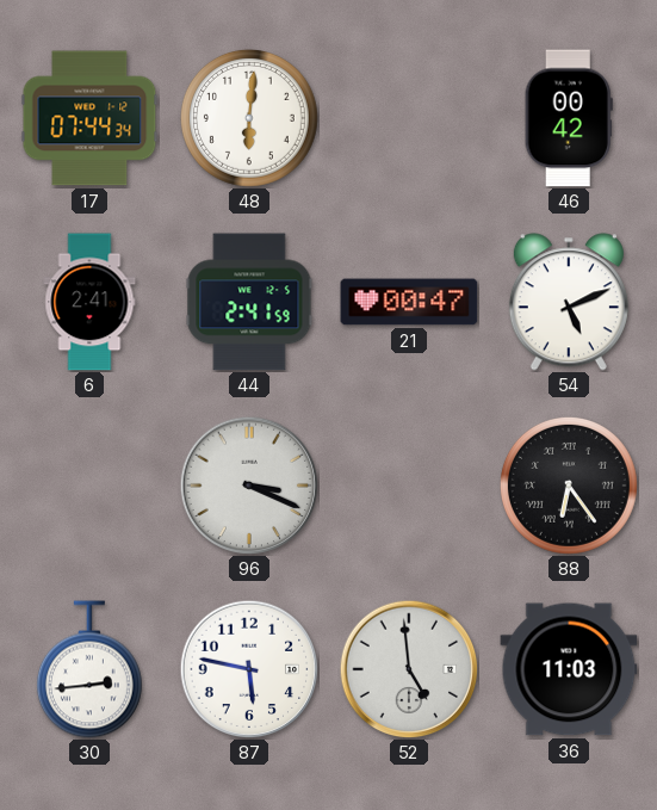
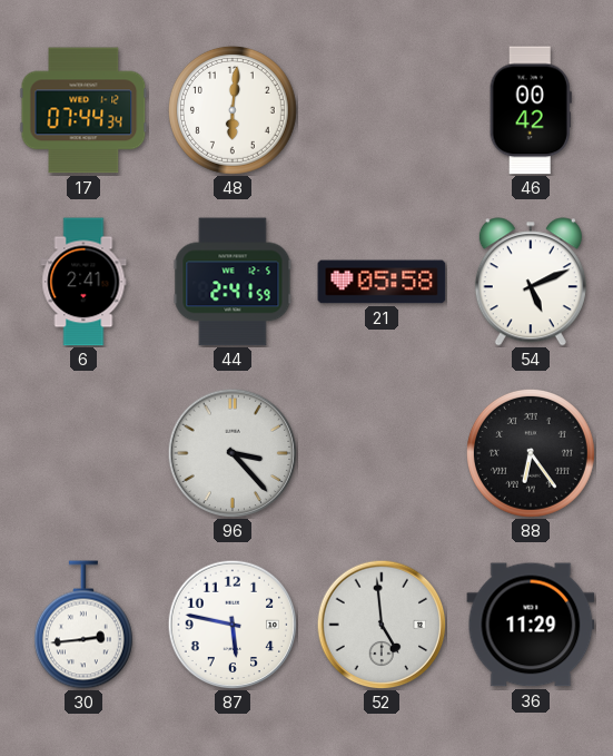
21: 00:47 -> 05:58
96: 3:19 -> 3:23
36: 11:03 -> 11:29
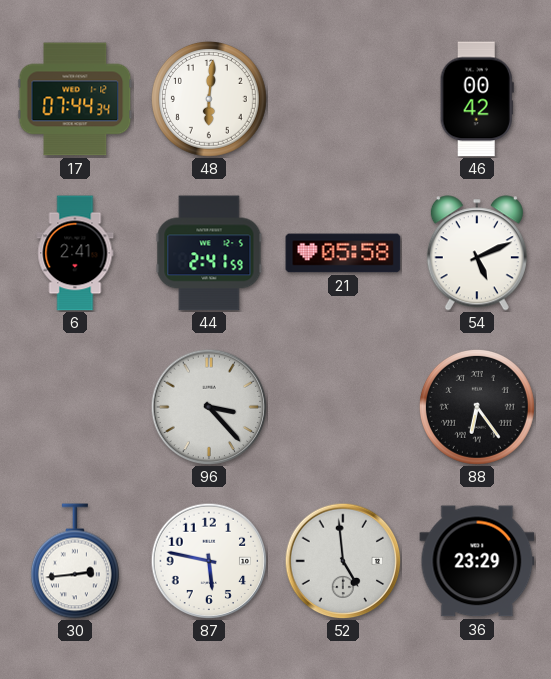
36: 11:29 -> 23:29
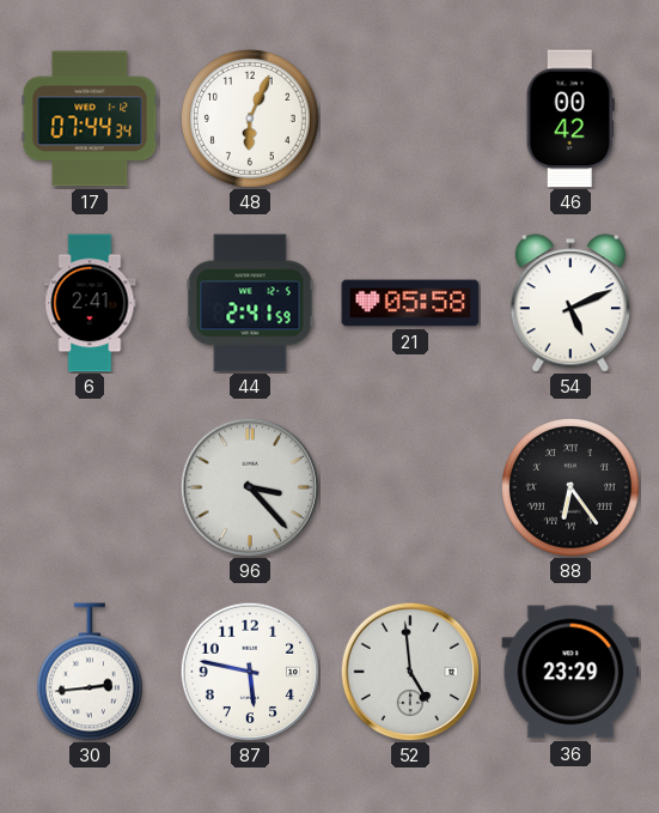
48: 6:01 -> 6:04
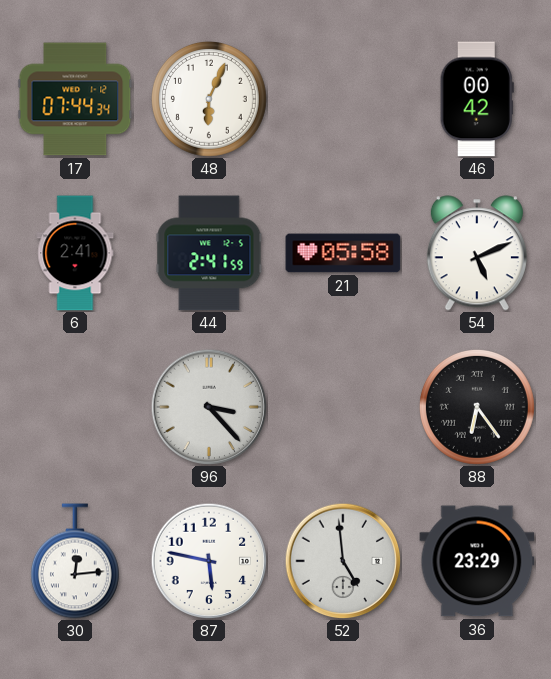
30: 2:44 -> 12:14
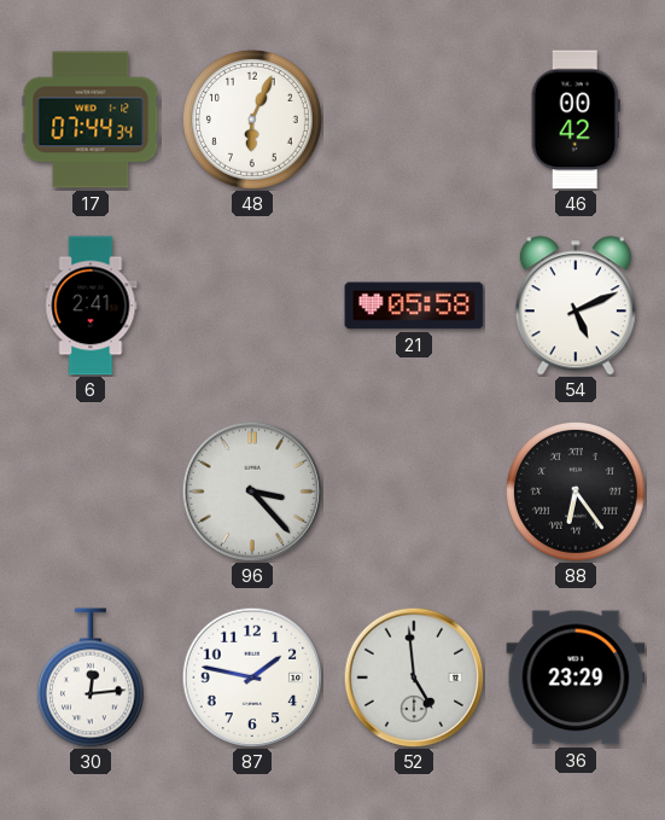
44: 2:41 -> none
87: 5:47 -> 1:47
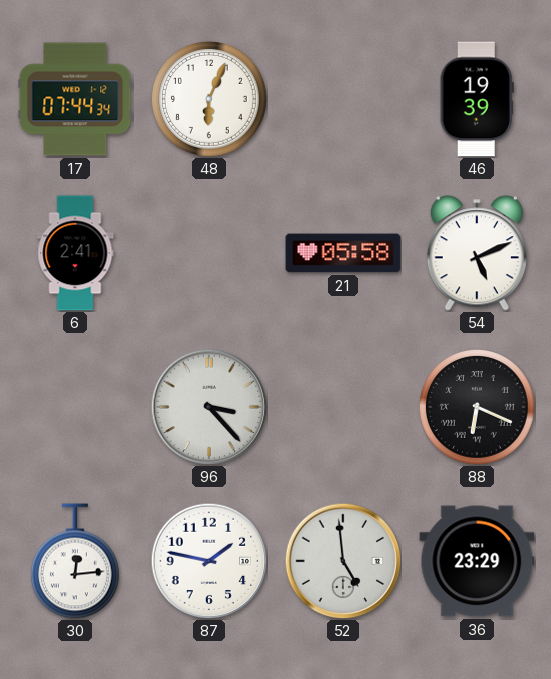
46: 00:42 -> 19:39
88: 6:24 -> 6:19
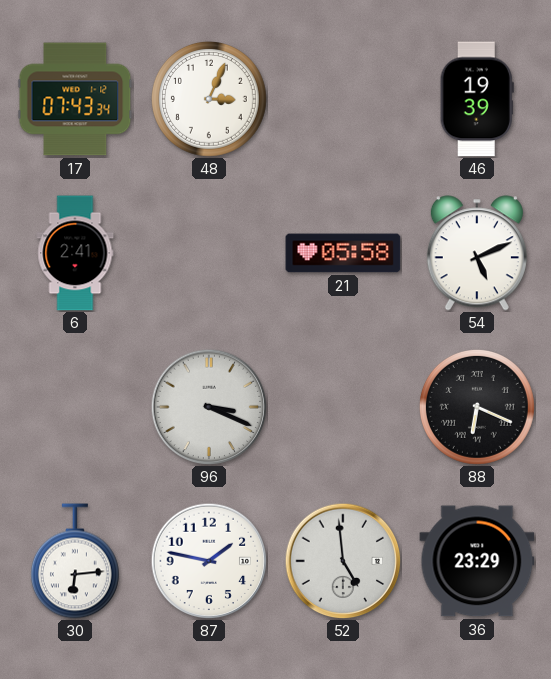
17: 07:44 -> 07:43
48: 6:04 -> 3:04
96: 3:23 -> 3:19
30: 12:14 -> 6:14
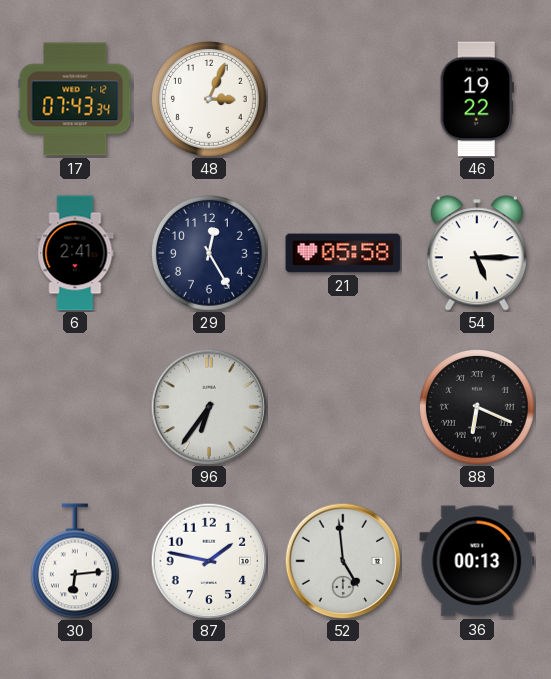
46: 19:39 -> 19:22
29: none -> 12:25
54: 5:11 -> 5:15
96: 3:19 -> 6:36
36: 23:29 -> 00:13
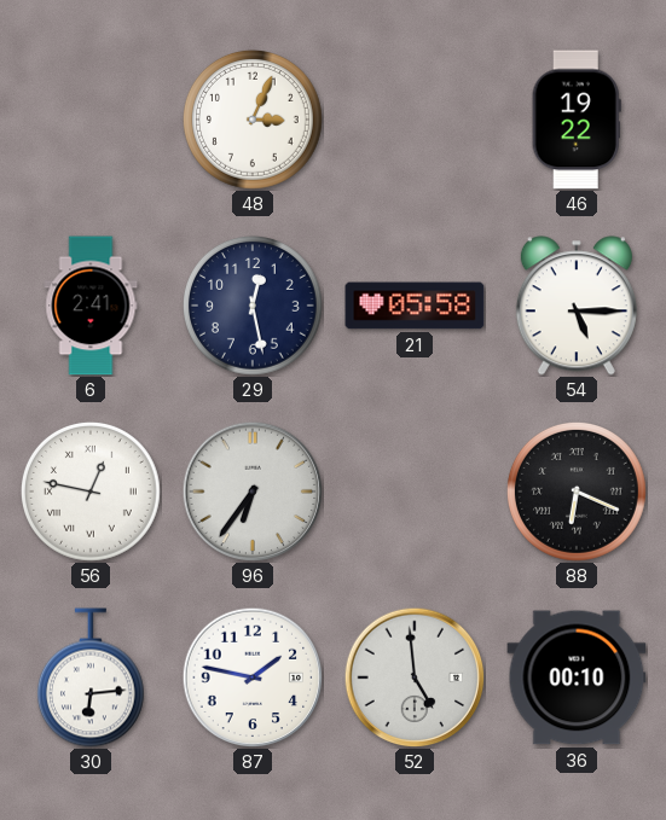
17: 07:43 -> none
29: 12:25 -> 12:28
56: none -> 12:47
36: 00:13 -> 00:10
